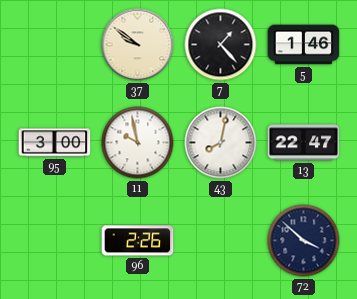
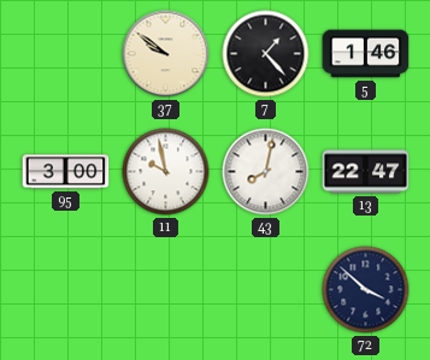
96: 2:26 -> none
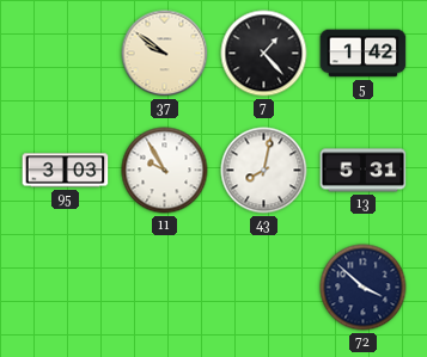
5: 1:46 -> 1:42
95: 3:00 -> 3:03
11: 9:58 -> 9:55
13: 22:47 -> 5:31
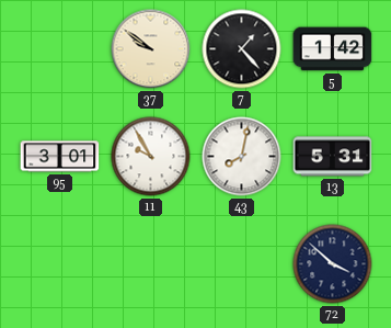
95: 3:03 -> 3:01
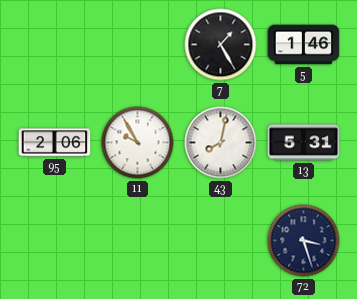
37: 9:51 -> none
7: 1:23 -> 1:25
5: 1:42 -> 1:46
95: 3:01 -> 2:06
72: 3:52 -> 3:27
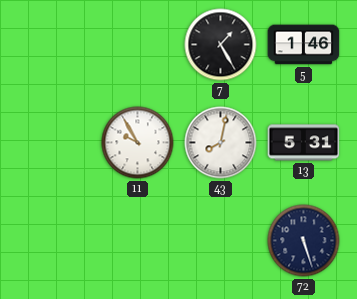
95: 2:06 -> none
72: 3:27 -> 5:27
